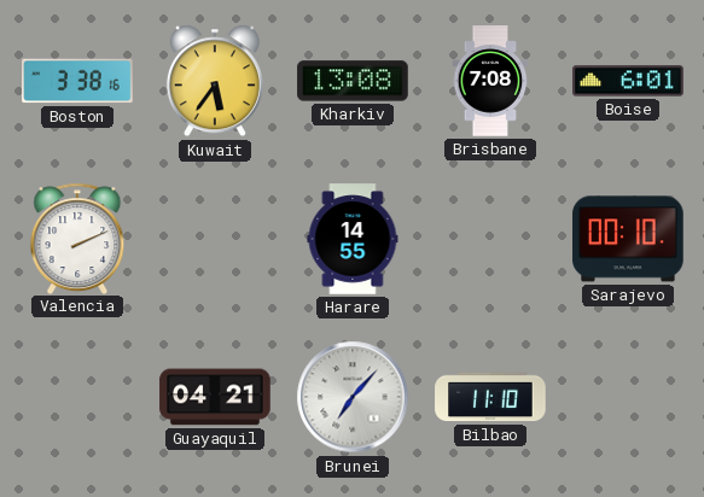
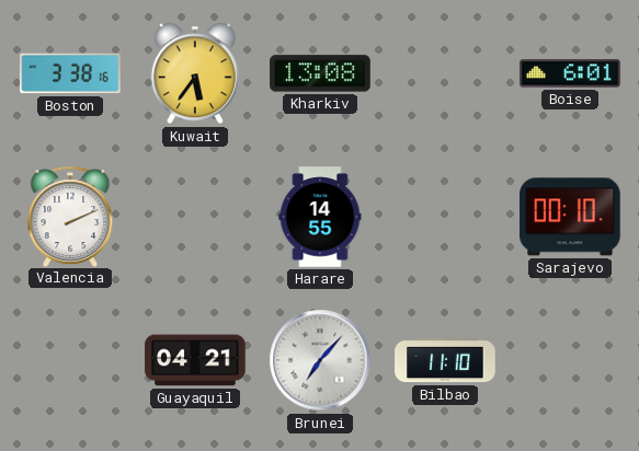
Brisbane: 7:08 -> none
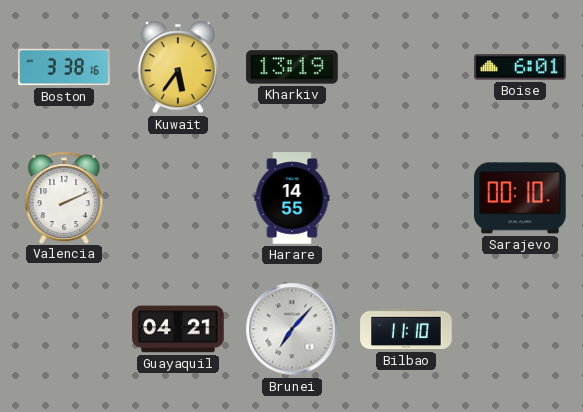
Kharkiv: 13:08 -> 13:19
